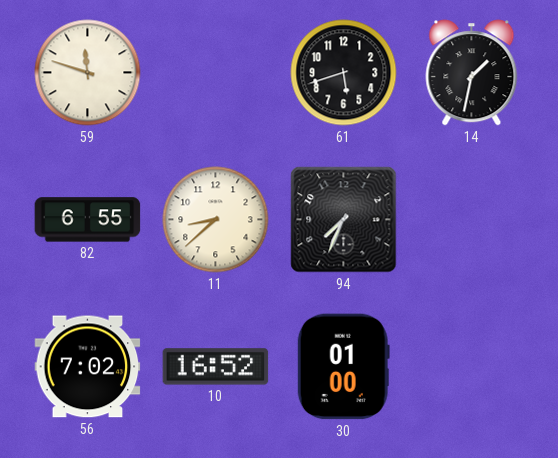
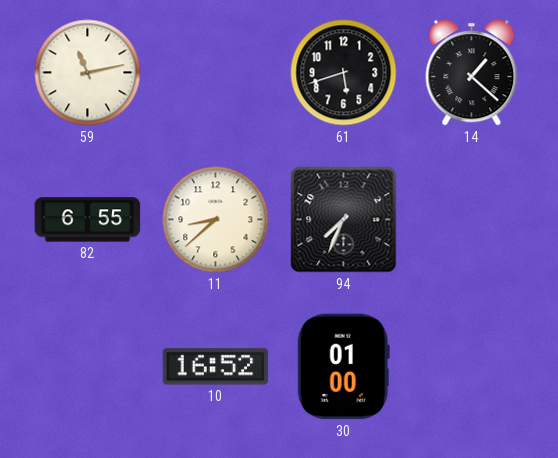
59: 11:48 -> 11:13
14: 1:32 -> 1:22
56: 7:02 -> none
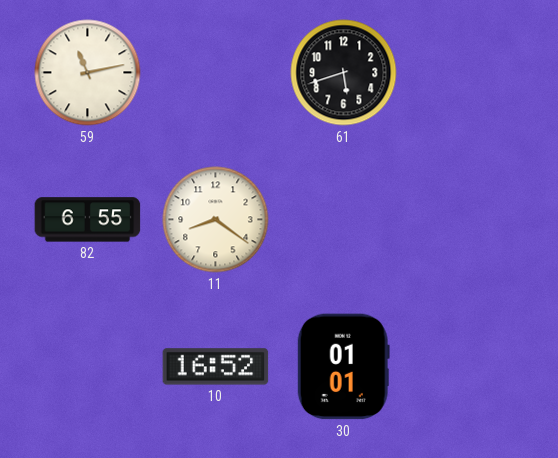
14: 1:22 -> none
11: 8:38 -> 8:21
94: 7:34 -> none
30: 01:00 -> 01:01
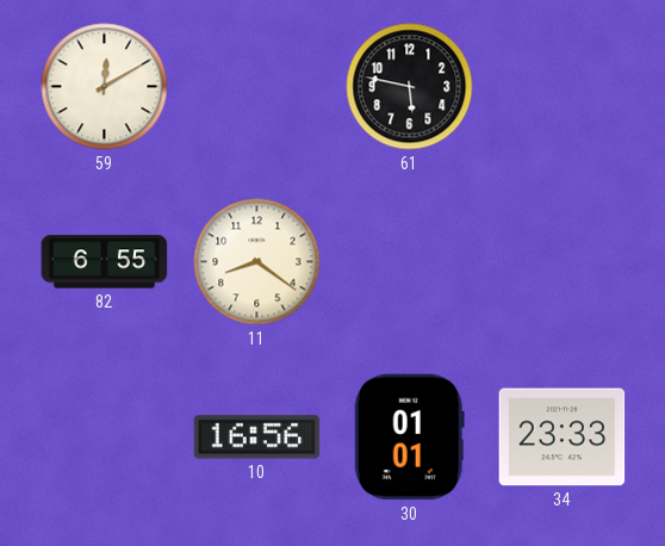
59: 11:13 -> 12:10
61: 5:42 -> 5:47
10: 16:52 -> 16:56
34: none -> 23:33
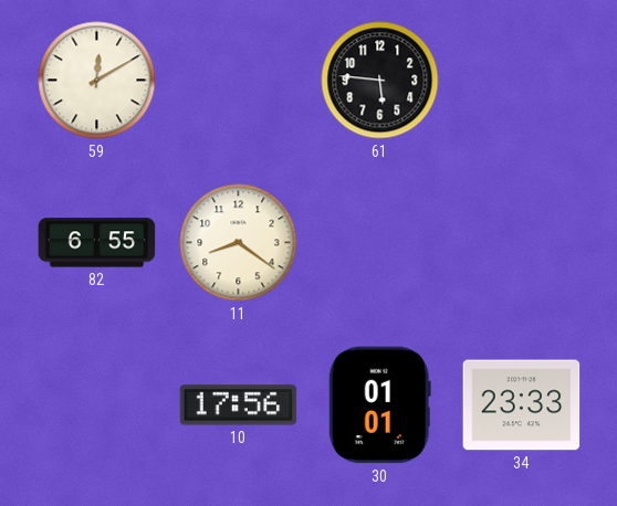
61: 5:47 -> 5:46
10: 16:56 -> 17:56
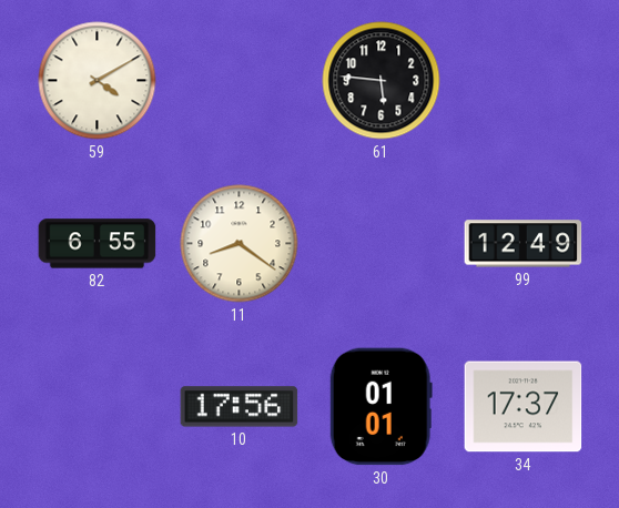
59: 12:10 -> 4:10
99: none -> 12:49
34: 23:33 -> 17:37
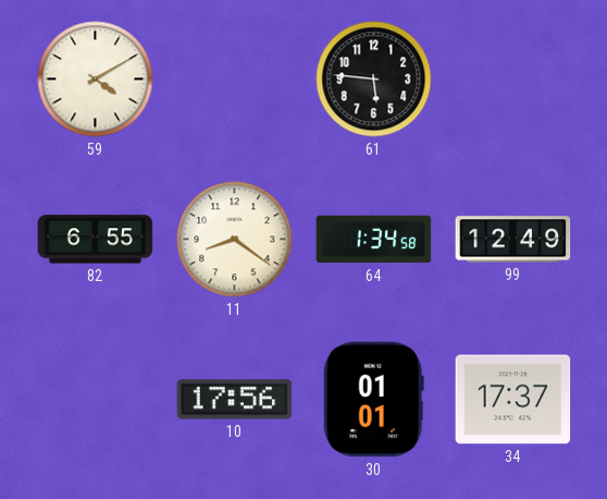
64: none -> 1:34
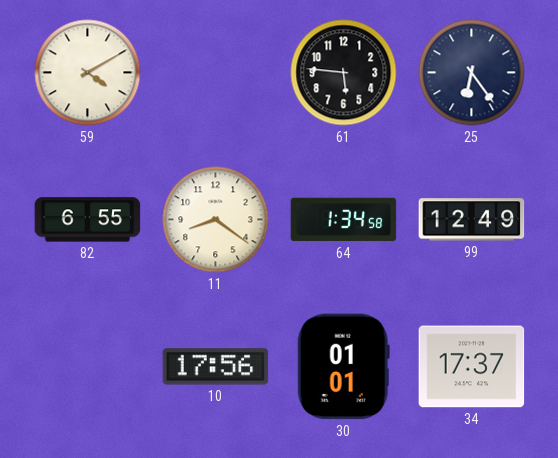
25: none -> 6:24
